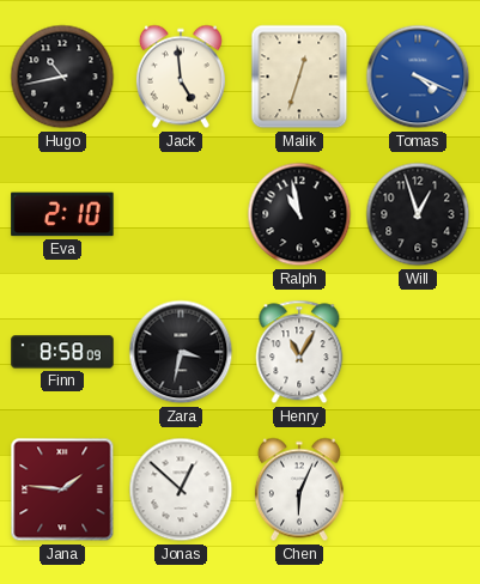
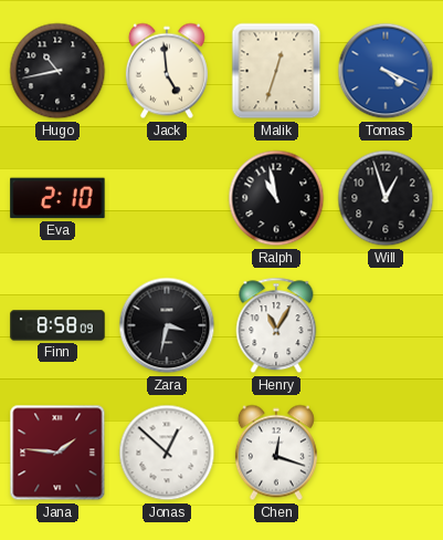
Chen: 6:04 -> 12:18
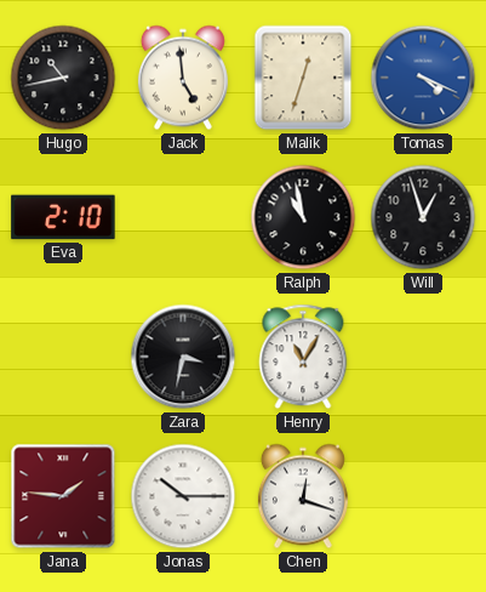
Finn: 8:58 -> none
Jonas: 12:52 -> 10:15
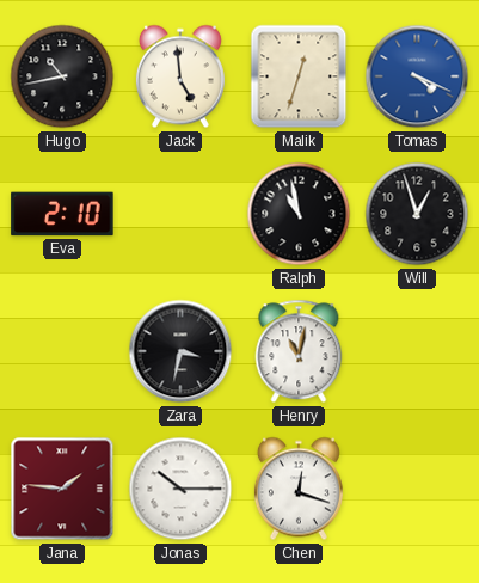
Henry: 11:05 -> 11:02
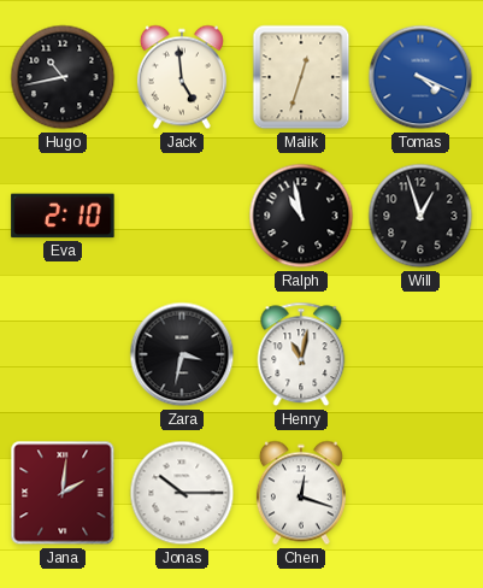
Jana: 1:46 -> 2:01
